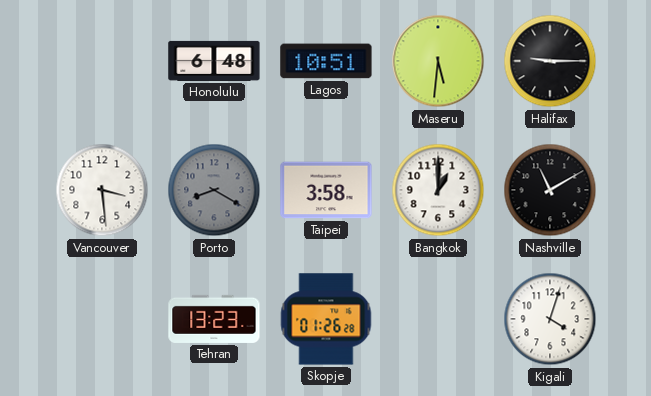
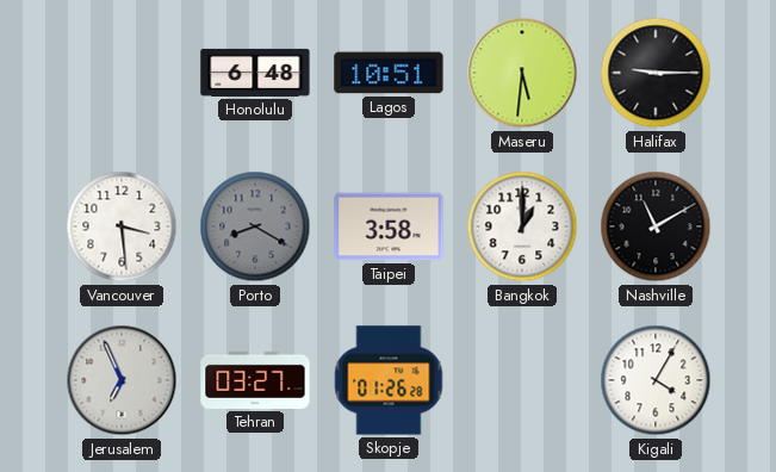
Jerusalem: none -> 6:56
Tehran: 13:23 -> 03:27
Kigali: 4:03 -> 4:05
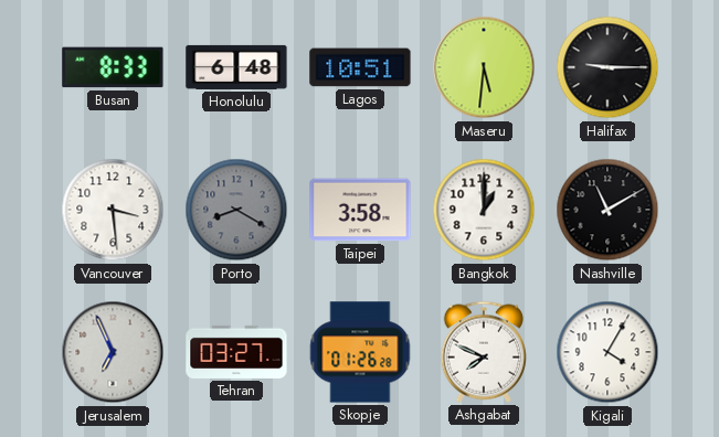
Busan: none -> 8:33
Ashgabat: none -> 7:49
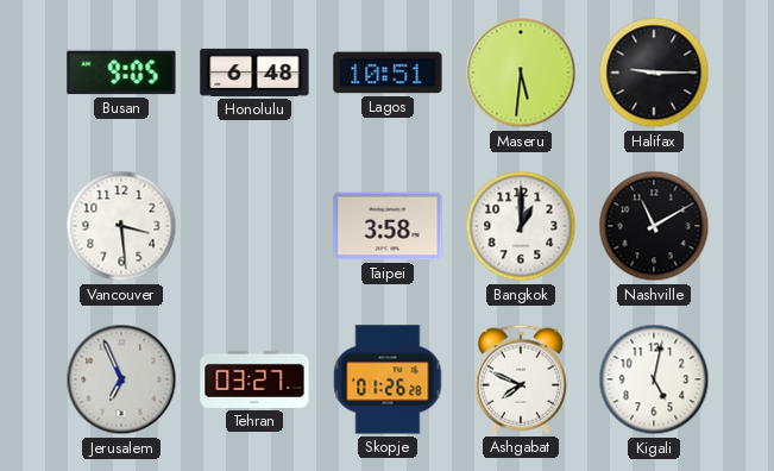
Busan: 8:33 -> 9:05
Porto: 8:20 -> none
Kigali: 4:05 -> 5:02
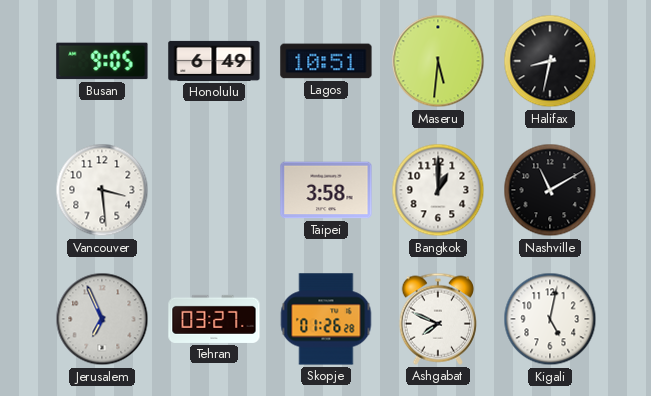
Honolulu: 6:48 -> 6:49
Halifax: 9:15 -> 8:32
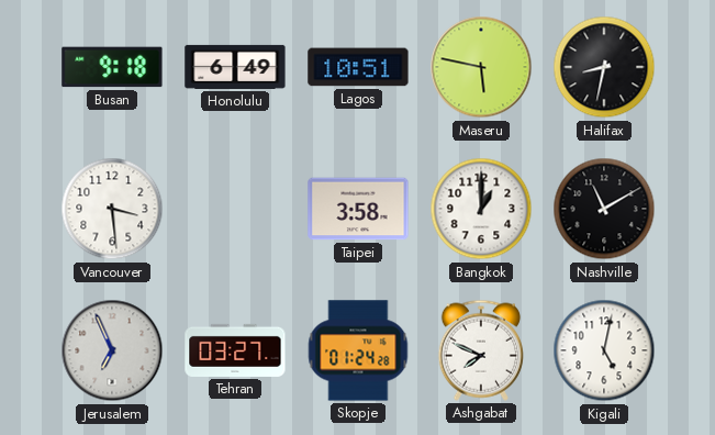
Busan: 9:05 -> 9:18
Maseru: 5:31 -> 5:47
Skopje: 01:26 -> 01:24
